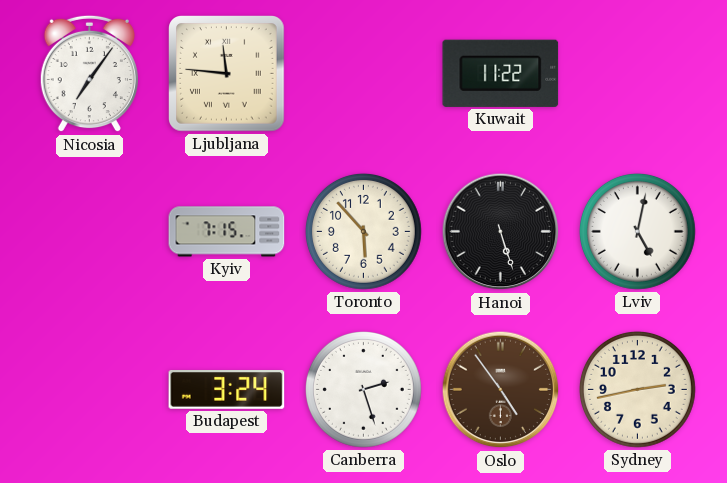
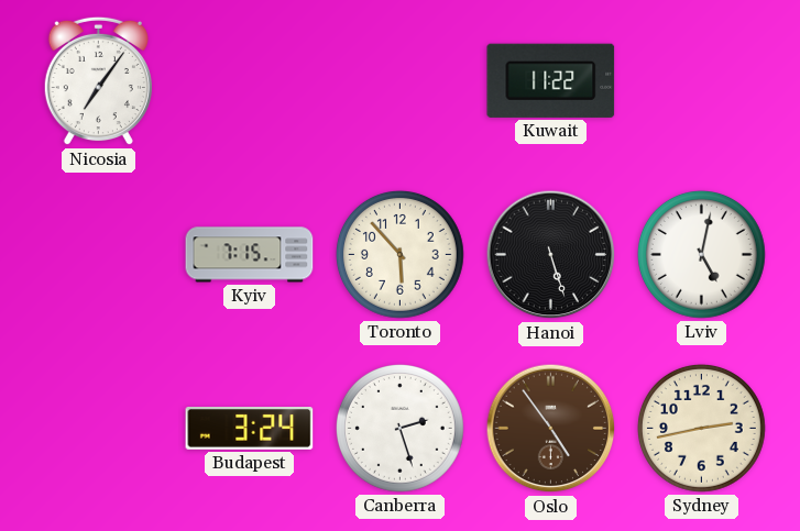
Ljubljana: 11:46 -> none
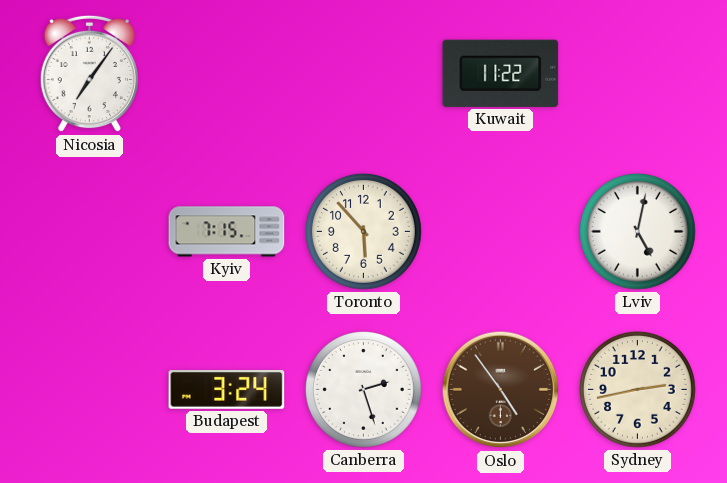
Hanoi: 5:27 -> none
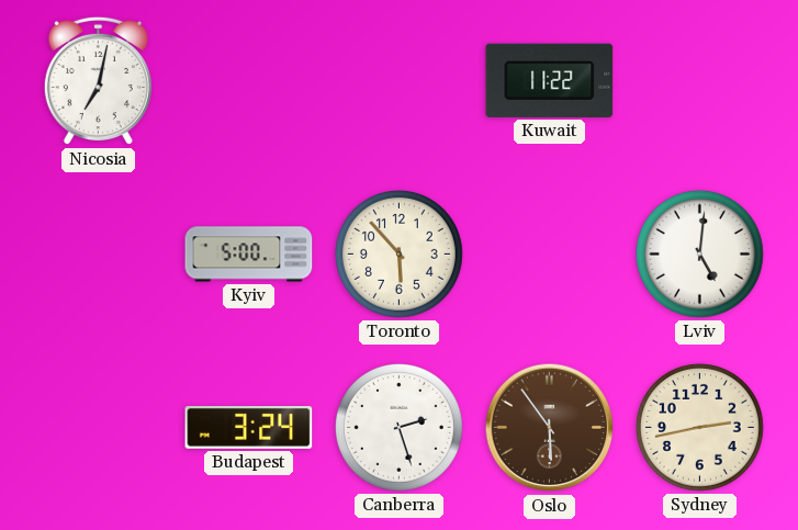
Nicosia: 7:06 -> 7:02
Kyiv: 7:15 -> 5:00
Lviv: 5:02 -> 5:01
Oslo: 4:54 -> 5:54
